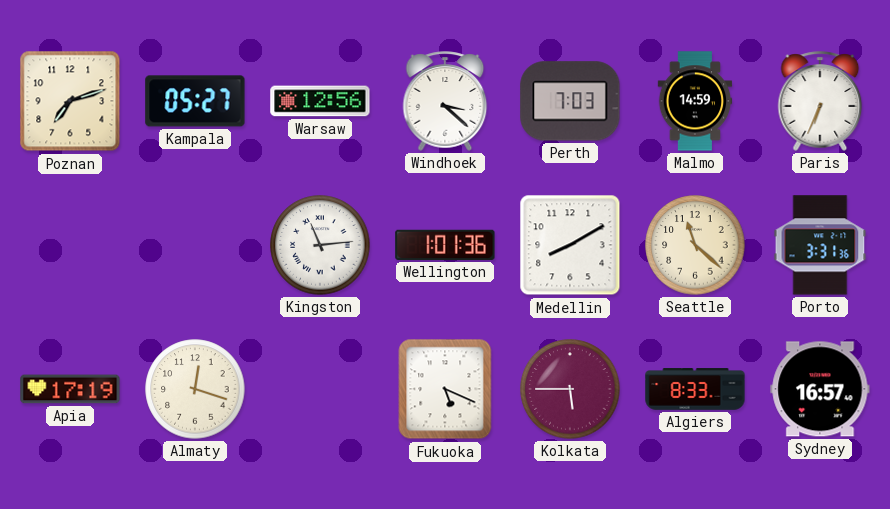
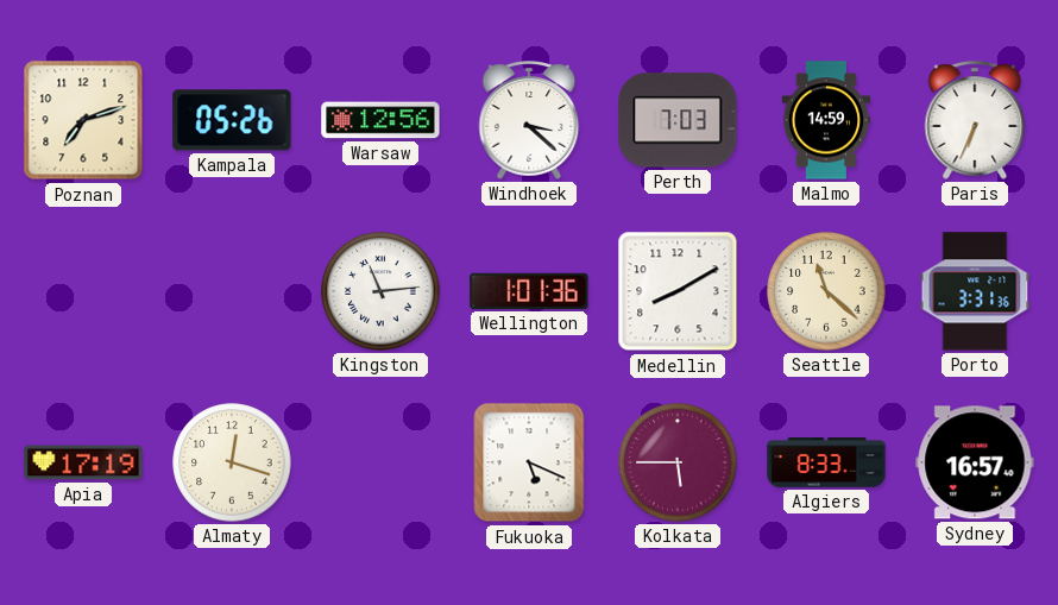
Kampala: 05:27 -> 05:26
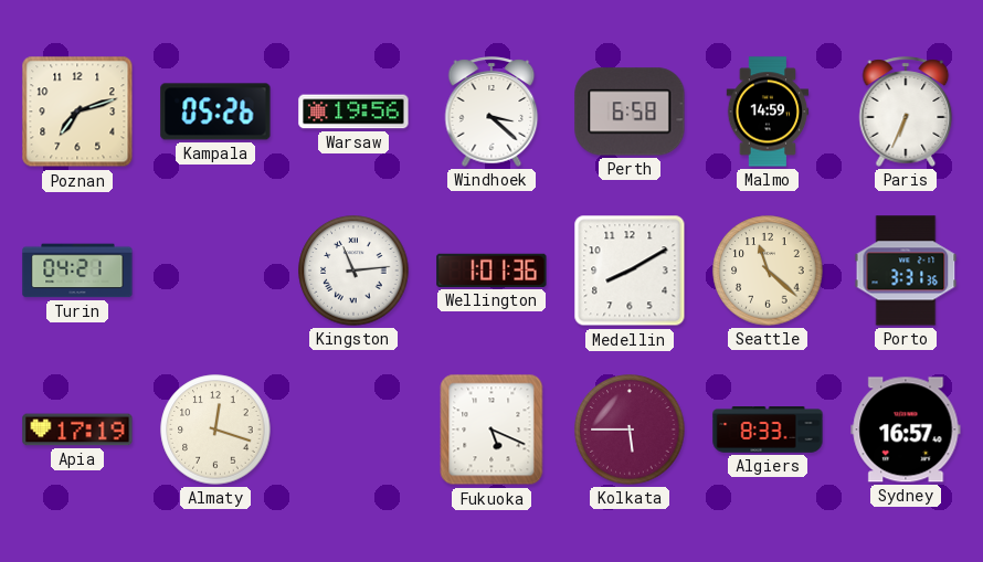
Warsaw: 12:56 -> 19:56
Perth: 7:03 -> 6:58
Turin: none -> 04:21
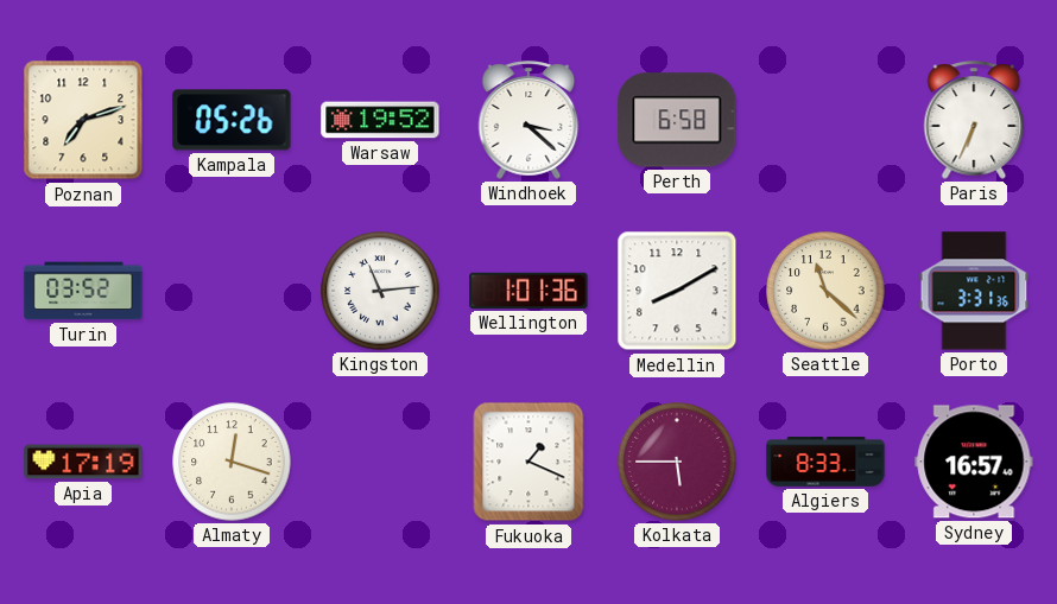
Warsaw: 19:56 -> 19:52
Malmo: 14:59 -> none
Turin: 04:21 -> 03:52
Fukuoka: 5:19 -> 1:19
